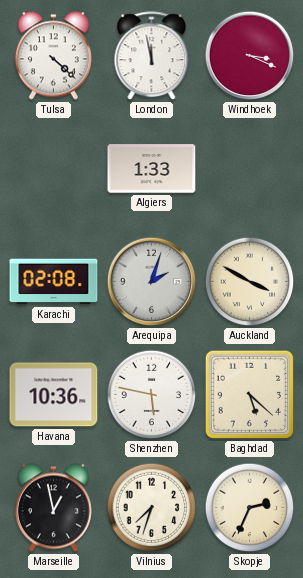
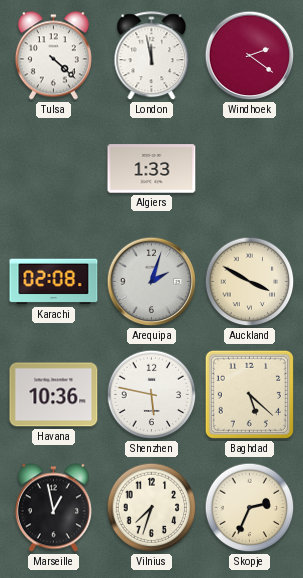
Windhoek: 3:19 -> 2:21
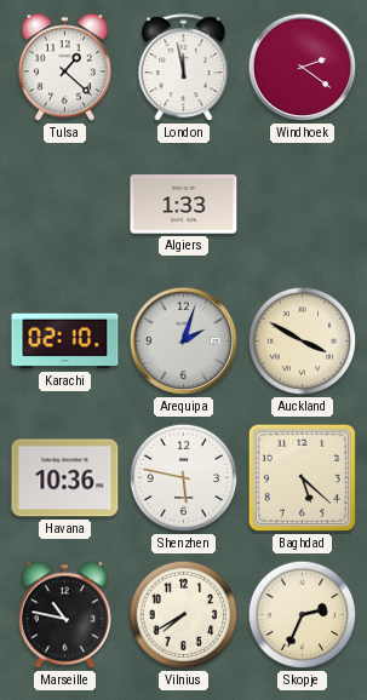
Tulsa: 4:22 -> 1:22
Karachi: 02:08 -> 02:10
Marseille: 12:58 -> 10:47
Vilnius: 7:33 -> 7:40
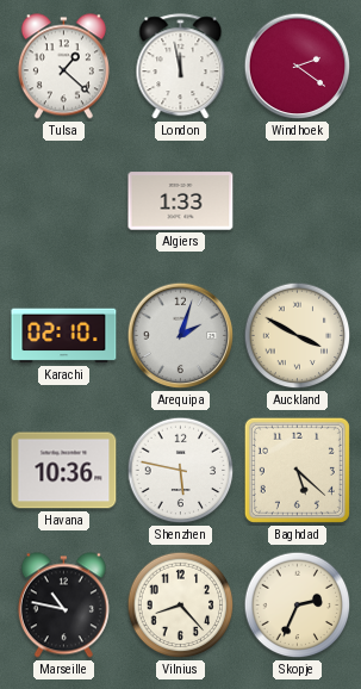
Vilnius: 7:40 -> 8:23
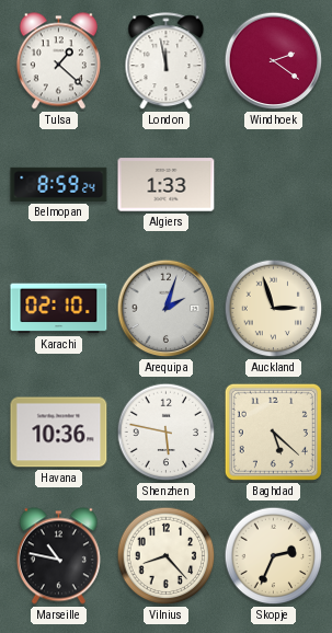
Belmopan: none -> 8:59
Auckland: 3:50 -> 2:57
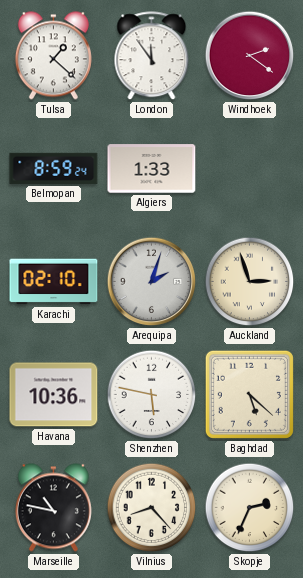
London: 11:58 -> 11:54
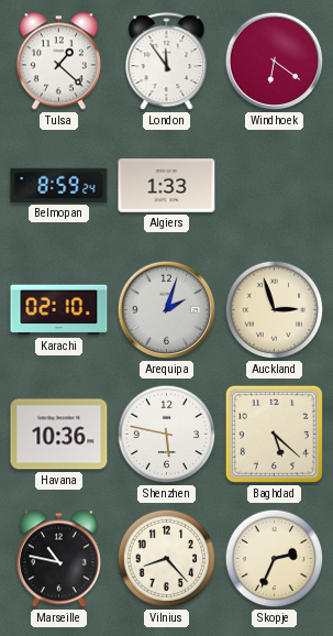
Windhoek: 2:21 -> 6:21
